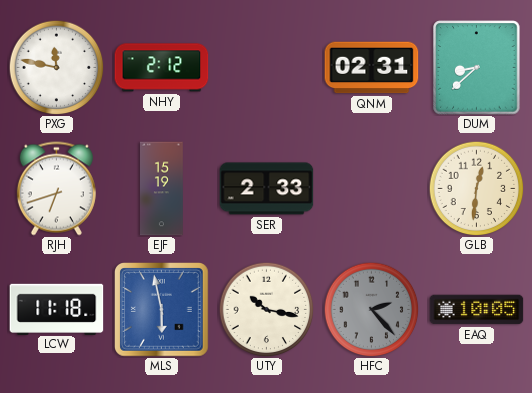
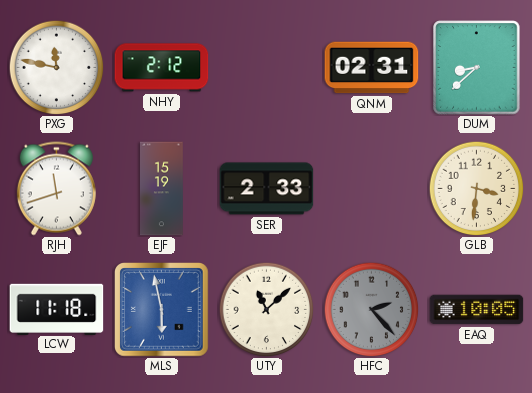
RJH: 6:42 -> 11:42
GLB: 12:31 -> 3:31
UTY: 10:17 -> 11:08
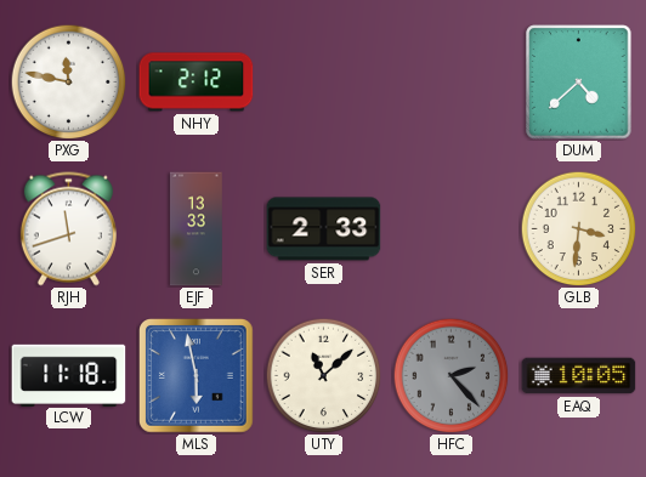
QNM: 02:31 -> none
DUM: 8:38 -> 4:38
EJF: 15:19 -> 13:33
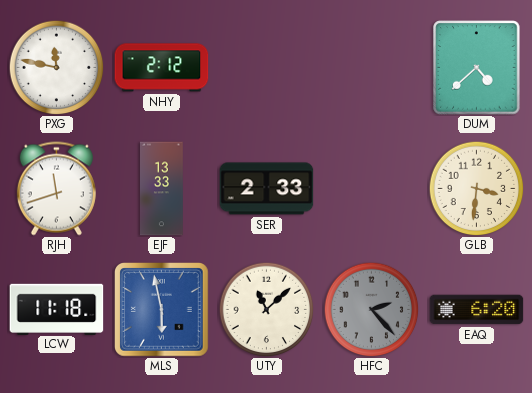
EAQ: 10:05 -> 6:20
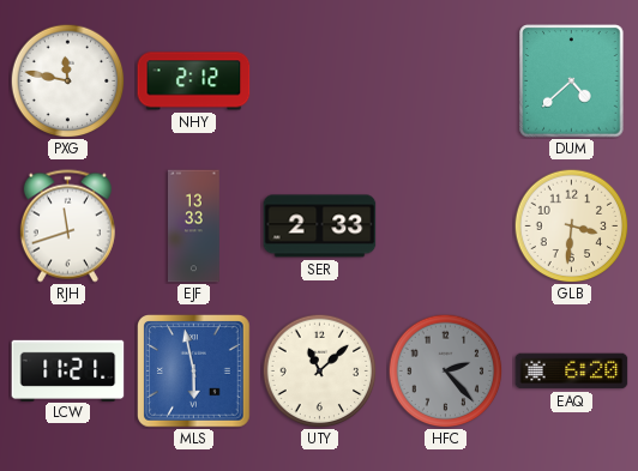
LCW: 11:18 -> 11:21
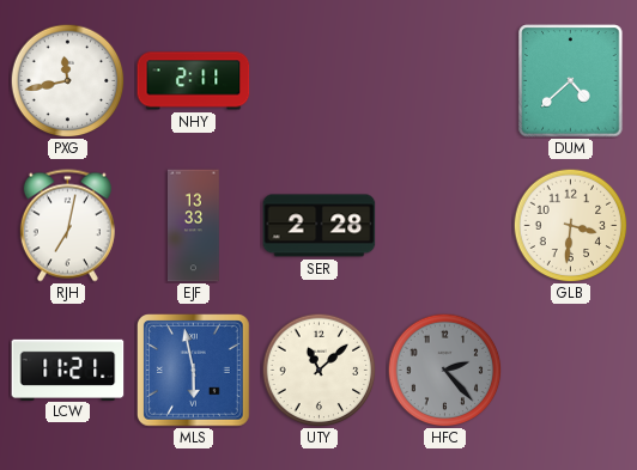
PXG: 11:47 -> 11:43
NHY: 2:12 -> 2:11
RJH: 11:42 -> 7:02
SER: 2:33 -> 2:28
EAQ: 6:20 -> none
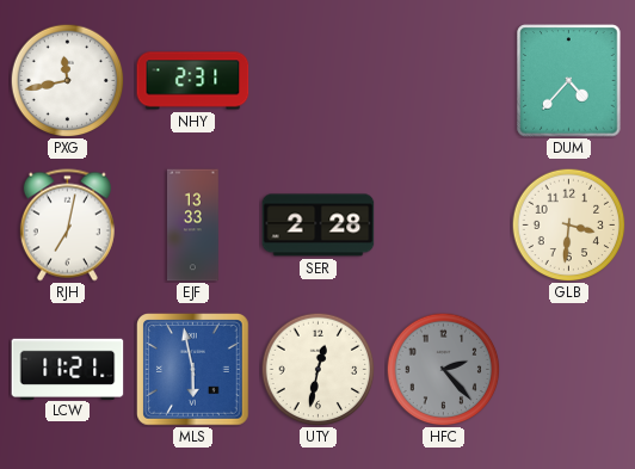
NHY: 2:11 -> 2:31
DUM: 4:38 -> 4:37
UTY: 11:08 -> 12:32
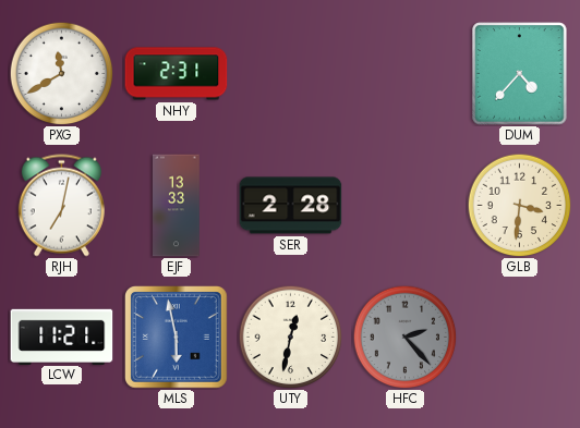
PXG: 11:43 -> 11:40
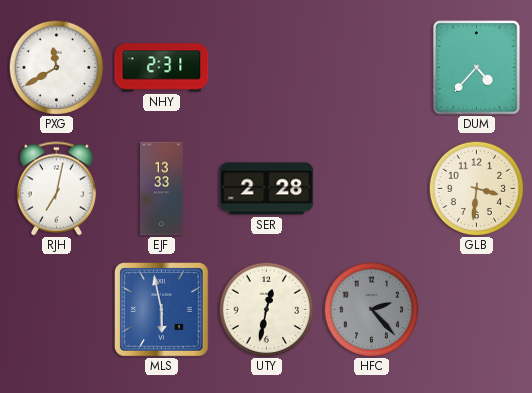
LCW: 11:21 -> none
